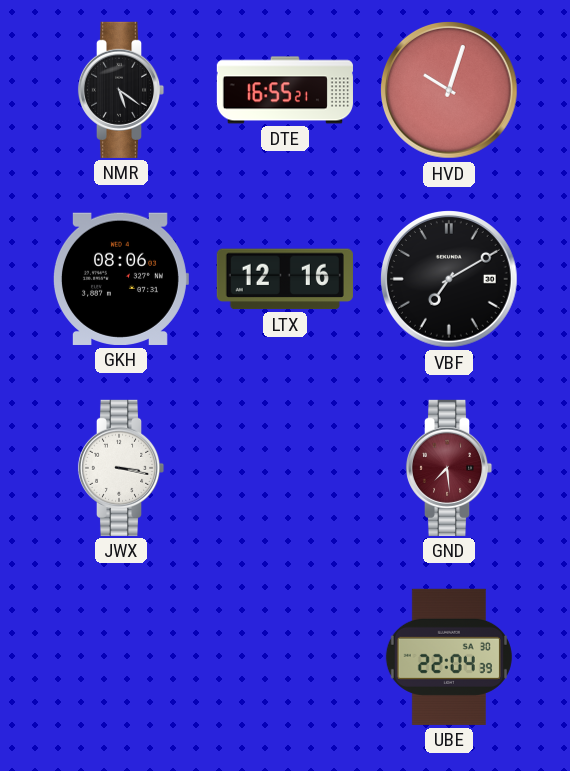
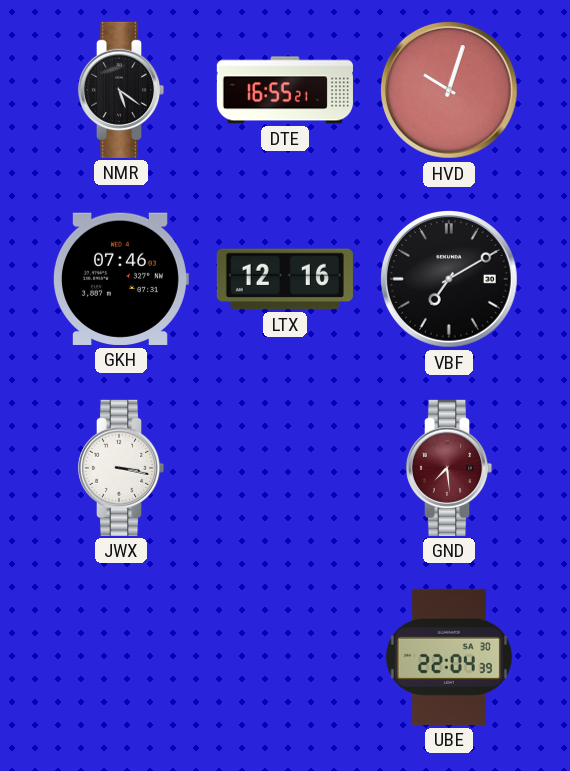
GKH: 08:06 -> 07:46
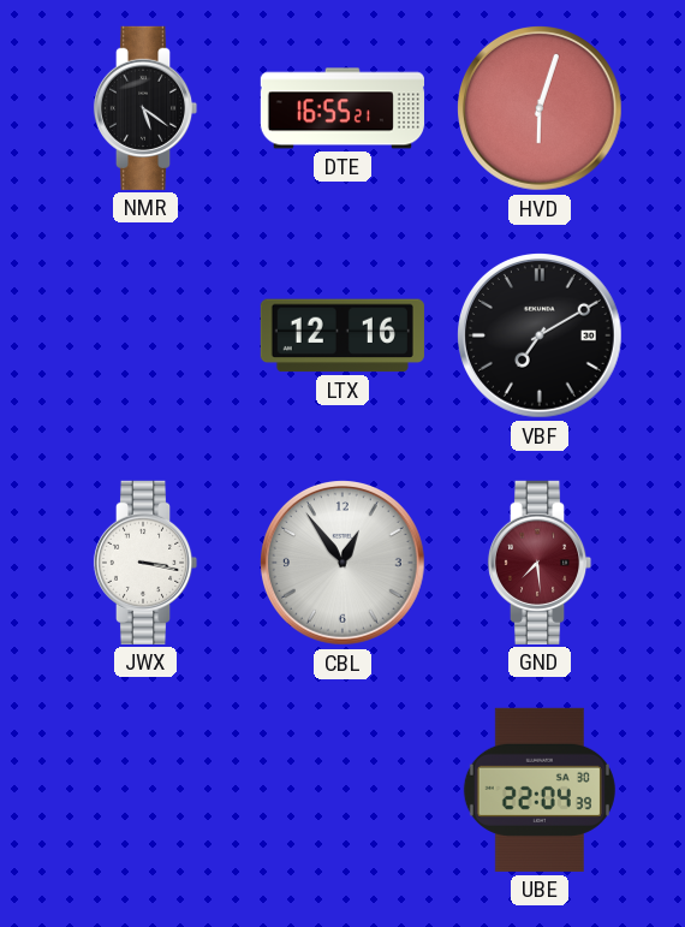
HVD: 10:03 -> 6:03
GKH: 07:46 -> none
CBL: none -> 12:54
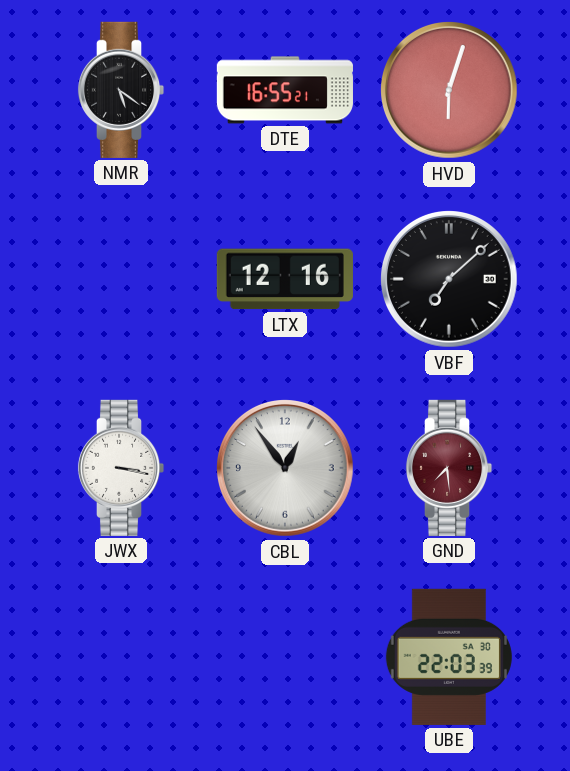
VBF: 7:10 -> 7:08
UBE: 22:04 -> 22:03
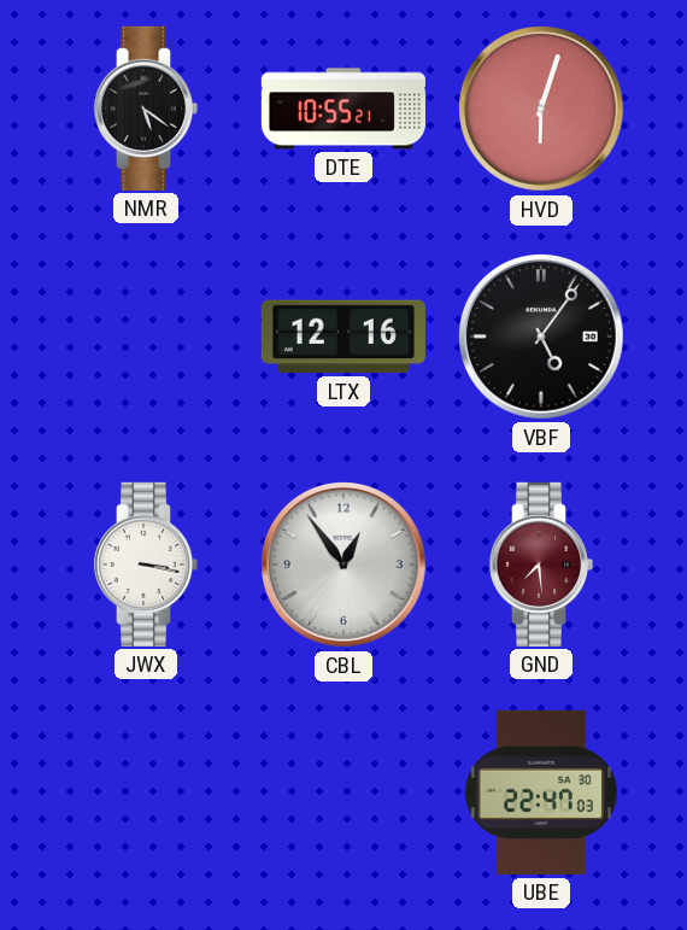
DTE: 16:55 -> 10:55
VBF: 7:08 -> 5:06
UBE: 22:03 -> 22:47
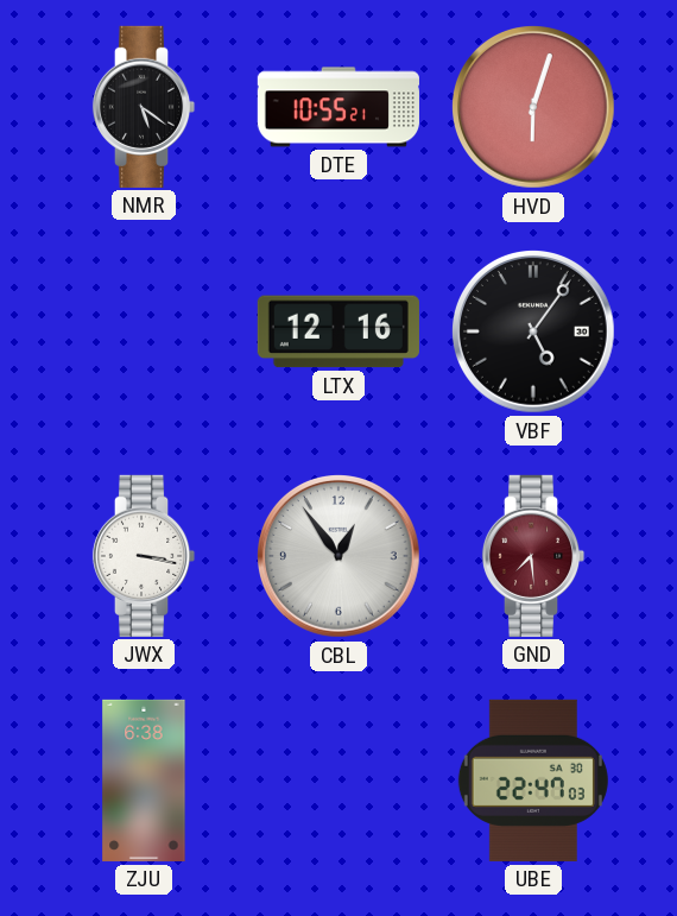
ZJU: none -> 6:38
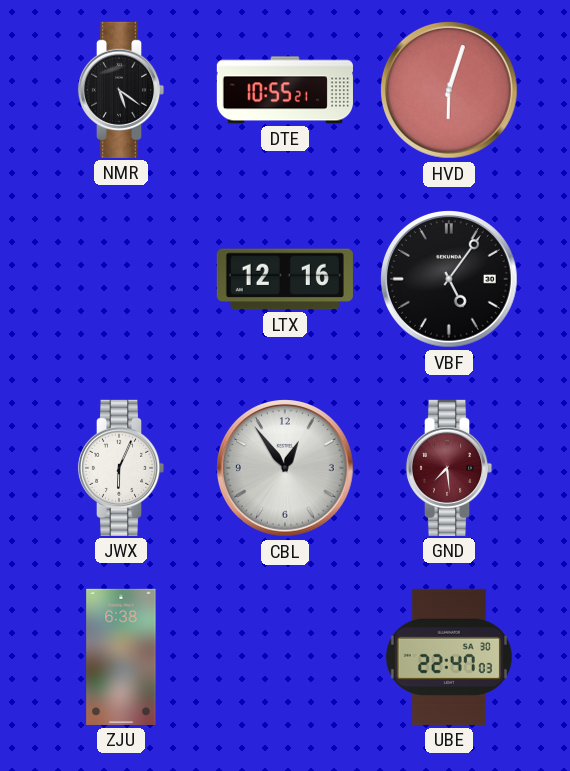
JWX: 3:17 -> 6:04
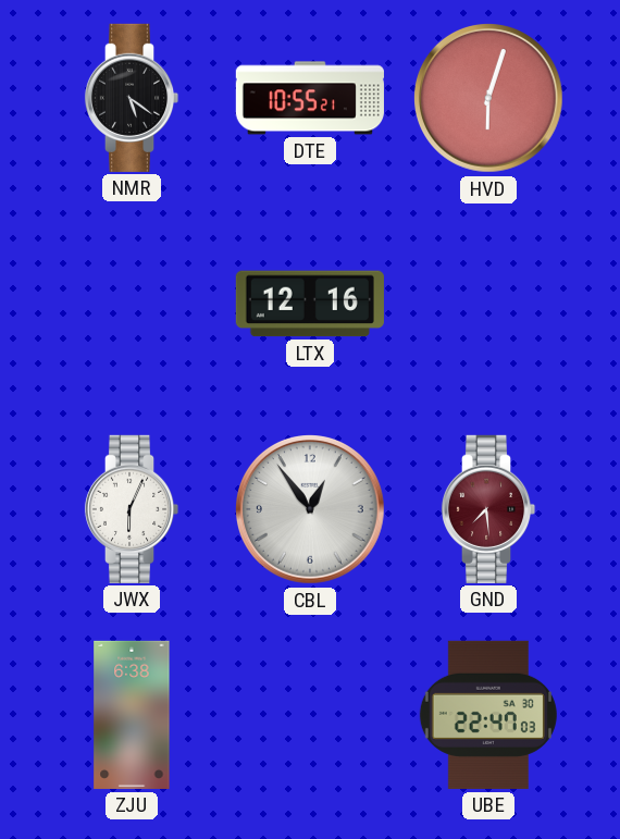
VBF: 5:06 -> none
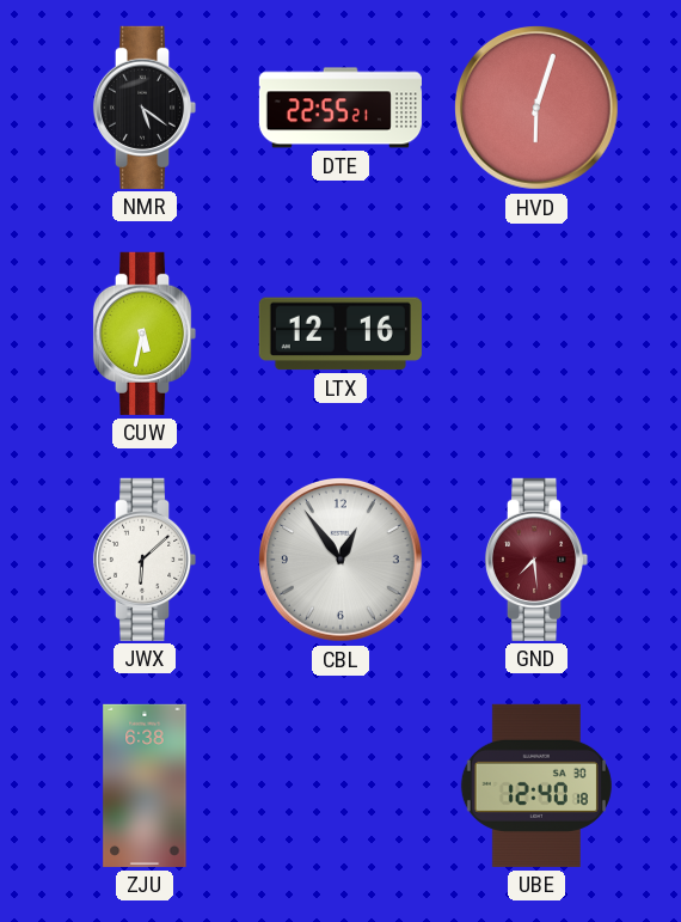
DTE: 10:55 -> 22:55
CUW: none -> 5:32
JWX: 6:04 -> 6:08
UBE: 22:47 -> 12:40
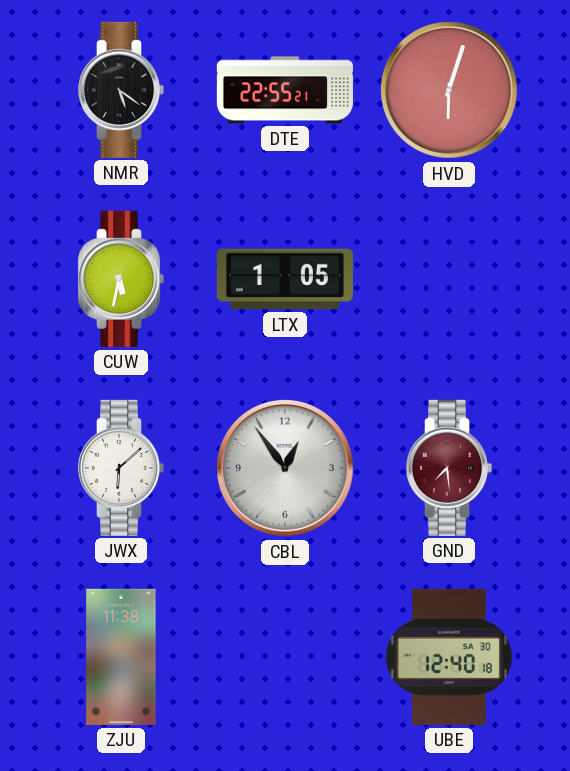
LTX: 12:16 -> 1:05
ZJU: 6:38 -> 11:38
